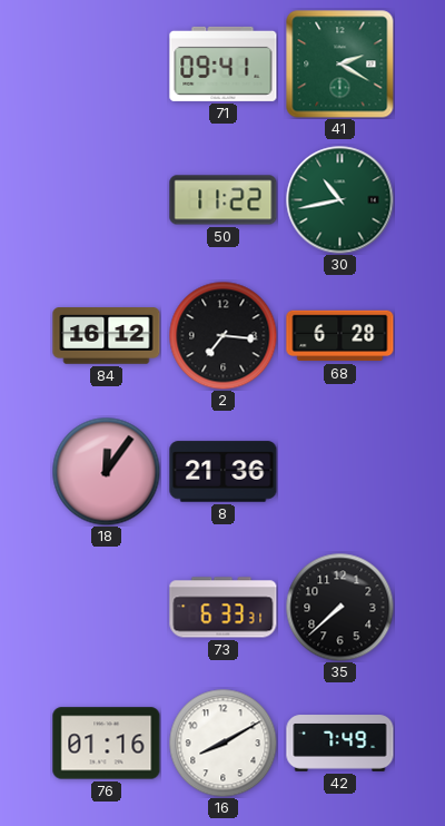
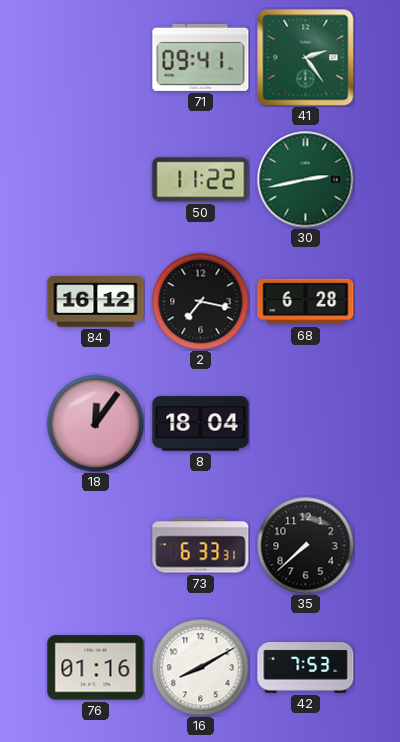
41: 2:20 -> 2:24
30: 10:43 -> 2:43
2: 7:16 -> 7:17
8: 21:36 -> 18:04
42: 7:49 -> 7:53
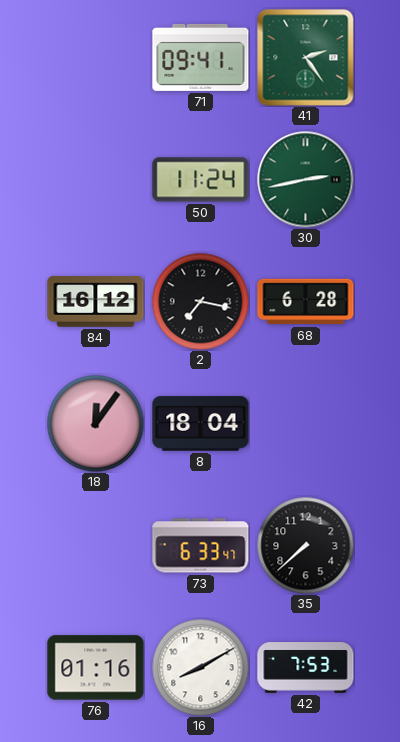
50: 11:22 -> 11:24
73: 6:33:31 -> 6:33:47
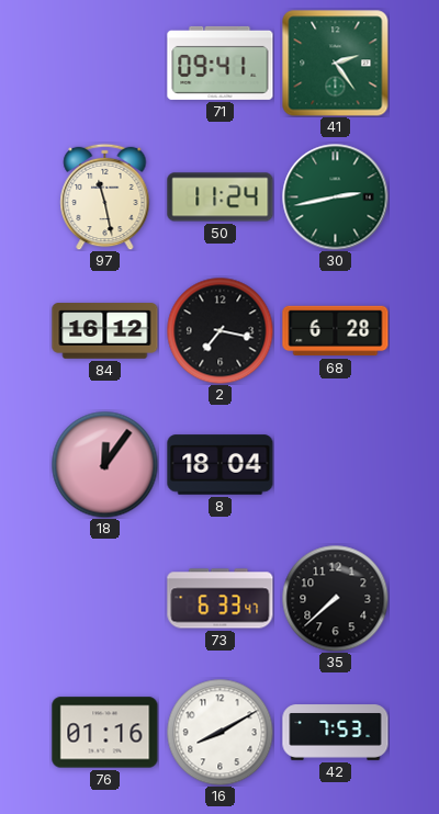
97: none -> 11:28
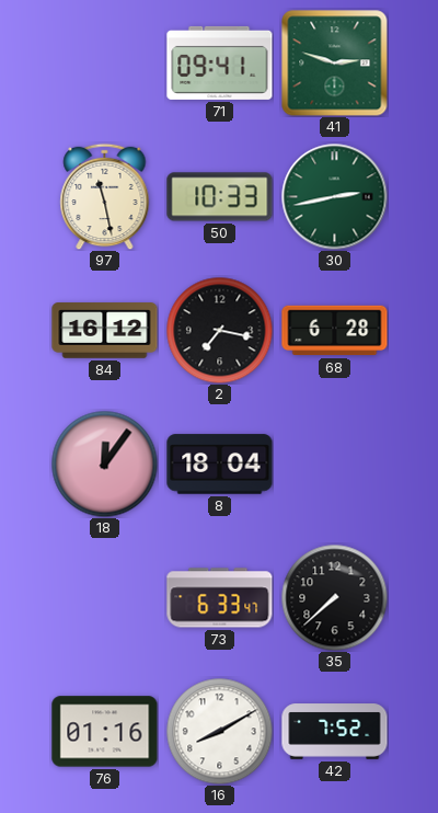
41: 2:24 -> 2:48
50: 11:24 -> 10:33
42: 7:53 -> 7:52
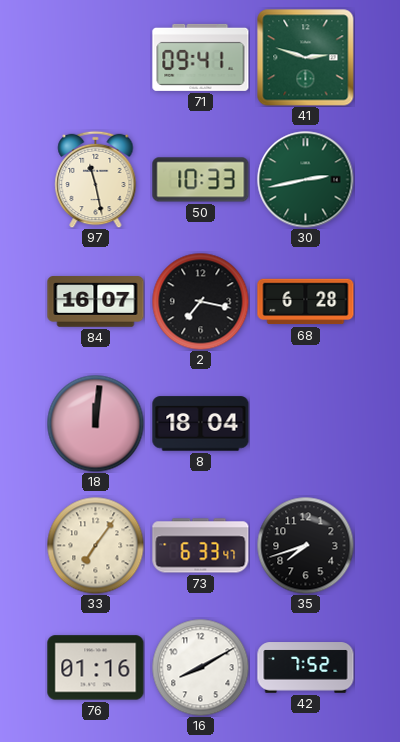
84: 16:12 -> 16:07
18: 12:06 -> 12:01
33: none -> 7:06
35: 7:38 -> 7:42
